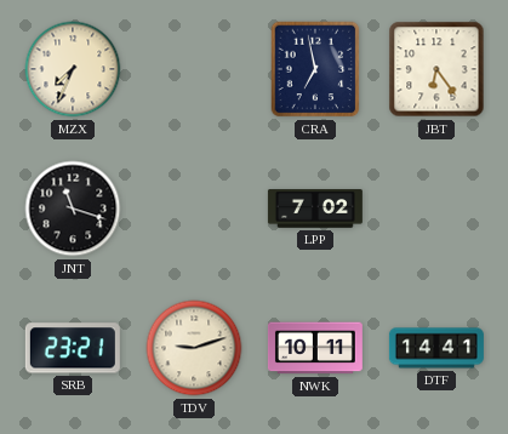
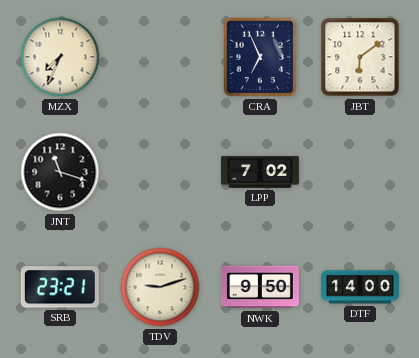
CRA: 6:58 -> 6:56
JBT: 6:24 -> 6:09
NWK: 10:11 -> 9:50
DTF: 14:41 -> 14:00
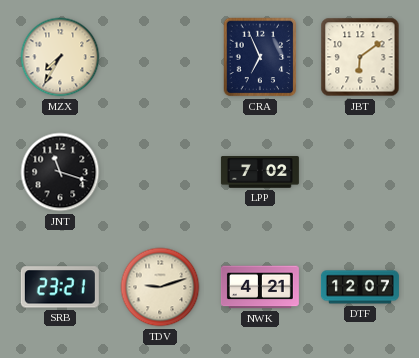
MZX: 7:34 -> 7:35
NWK: 9:50 -> 4:21
DTF: 14:00 -> 12:07
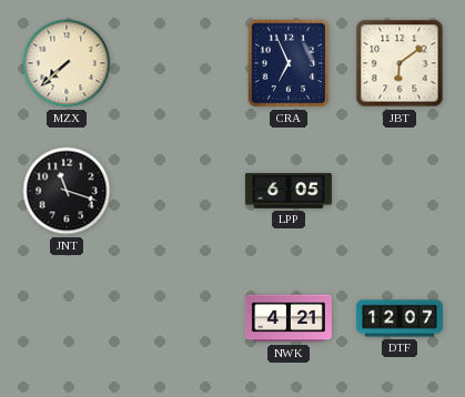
MZX: 7:35 -> 7:38
LPP: 7:02 -> 6:05
SRB: 23:21 -> none
TDV: 9:12 -> none
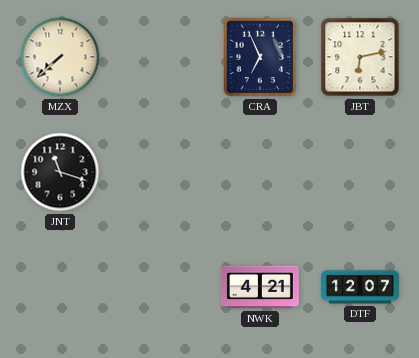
JBT: 6:09 -> 6:13
LPP: 6:05 -> none
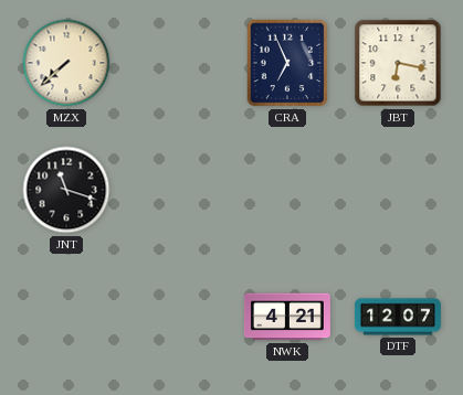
JBT: 6:13 -> 6:17
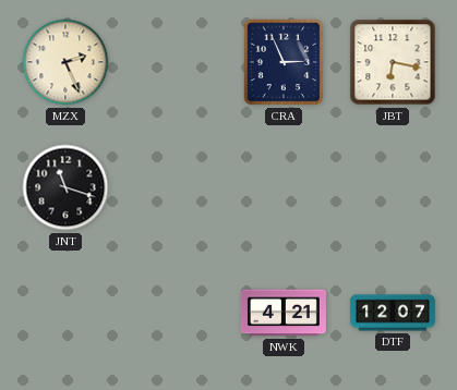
MZX: 7:38 -> 2:26
CRA: 6:56 -> 2:56
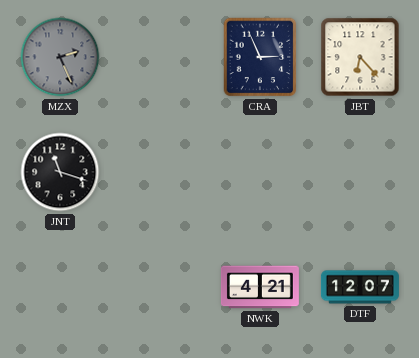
MZX dial: cream -> grey
JBT: 6:17 -> 6:23
